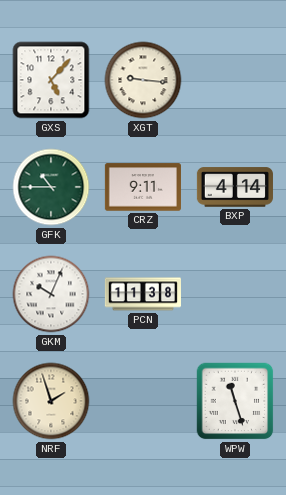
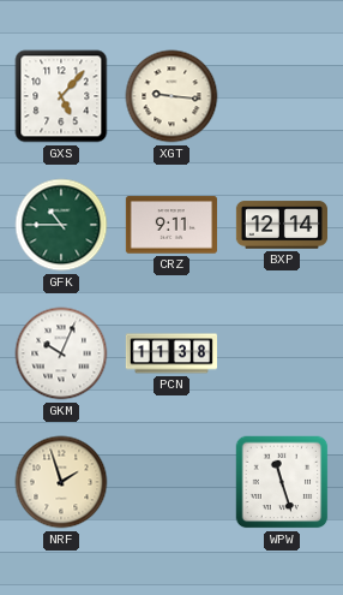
BXP: 4:14 -> 12:14
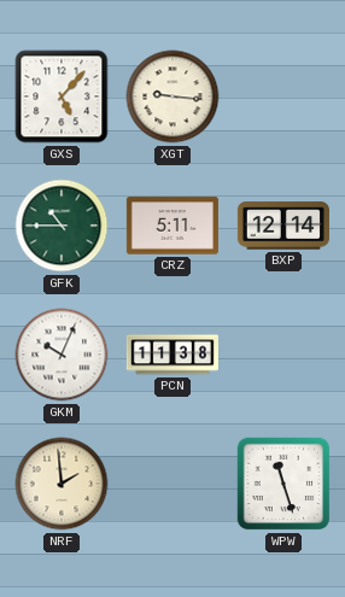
CRZ: 9:11 -> 5:11
NRF: 1:57 -> 1:59
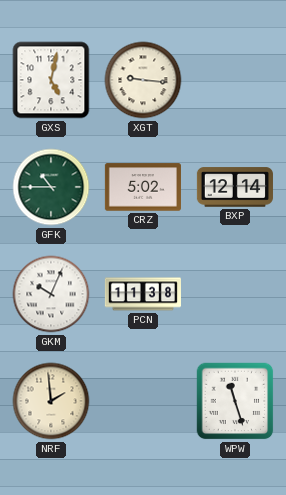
GXS: 5:07 -> 5:02
CRZ: 5:11 -> 5:02
